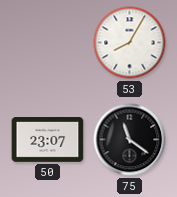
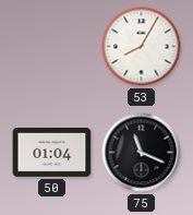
50: 23:07 -> 01:04
75: 11:21 -> 11:19
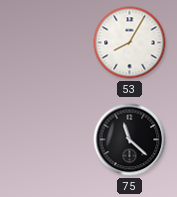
50: 01:04 -> none
75: 11:19 -> 11:22
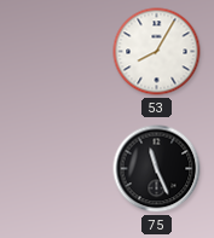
75: 11:22 -> 11:26
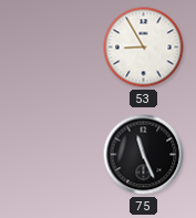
53: 8:05 -> 8:55
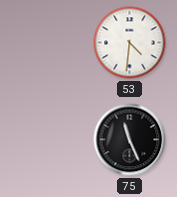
53: 8:55 -> 4:31
